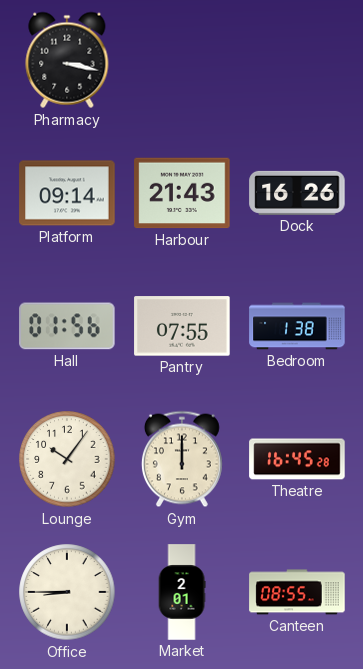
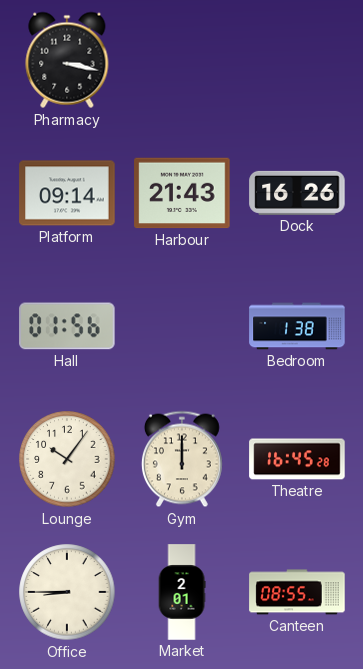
Pantry: 07:55 -> none
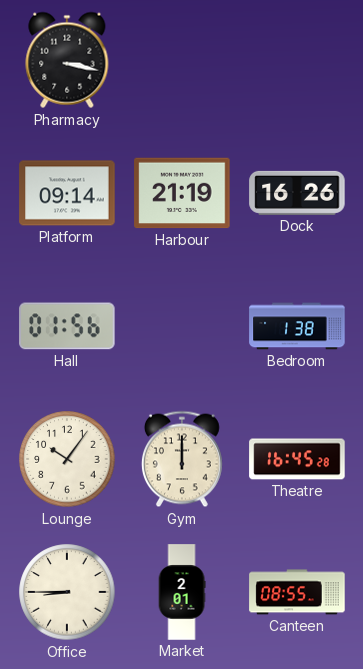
Harbour: 21:43 -> 21:19
